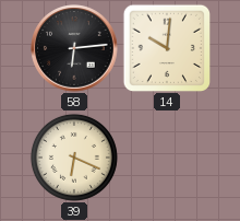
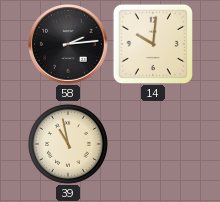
58: 6:14 -> 2:14
39: 6:19 -> 10:58
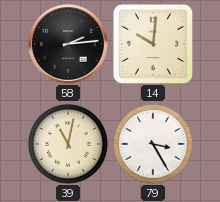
39: 10:58 -> 11:02
79: none -> 3:25
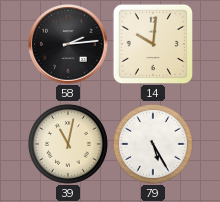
79: 3:25 -> 5:25
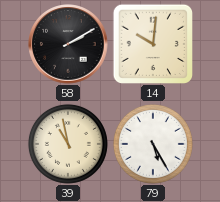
58: 2:14 -> 2:10
39: 11:02 -> 10:58
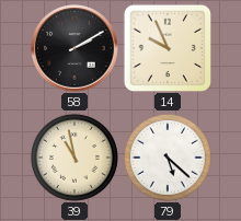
14: 10:01 -> 9:56
79: 5:25 -> 5:22
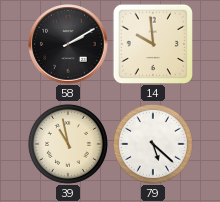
14: 9:56 -> 9:59
